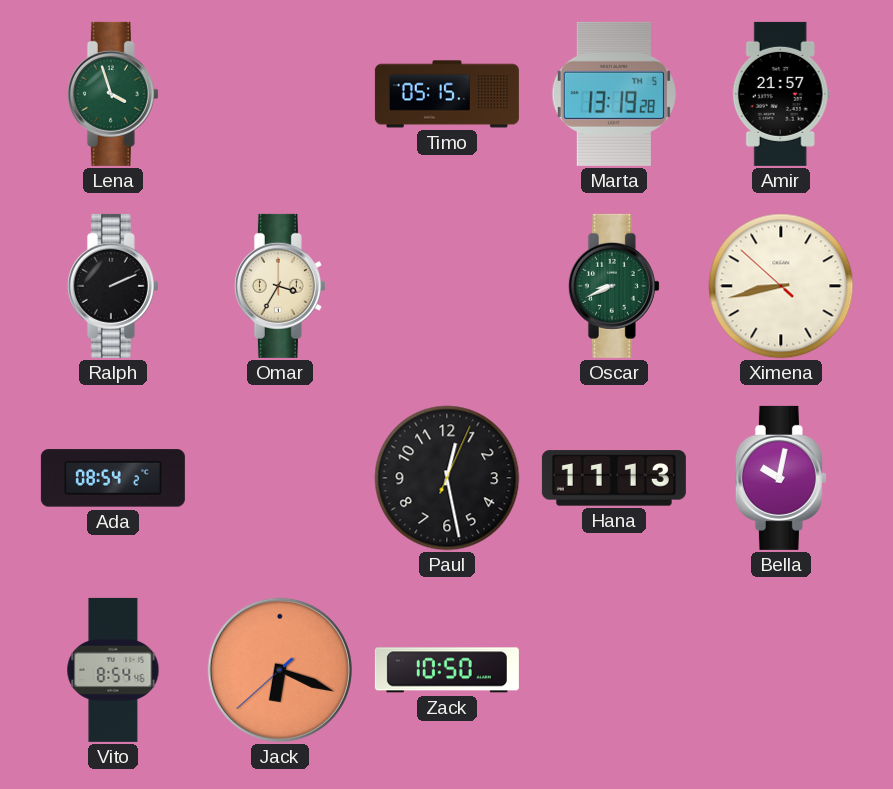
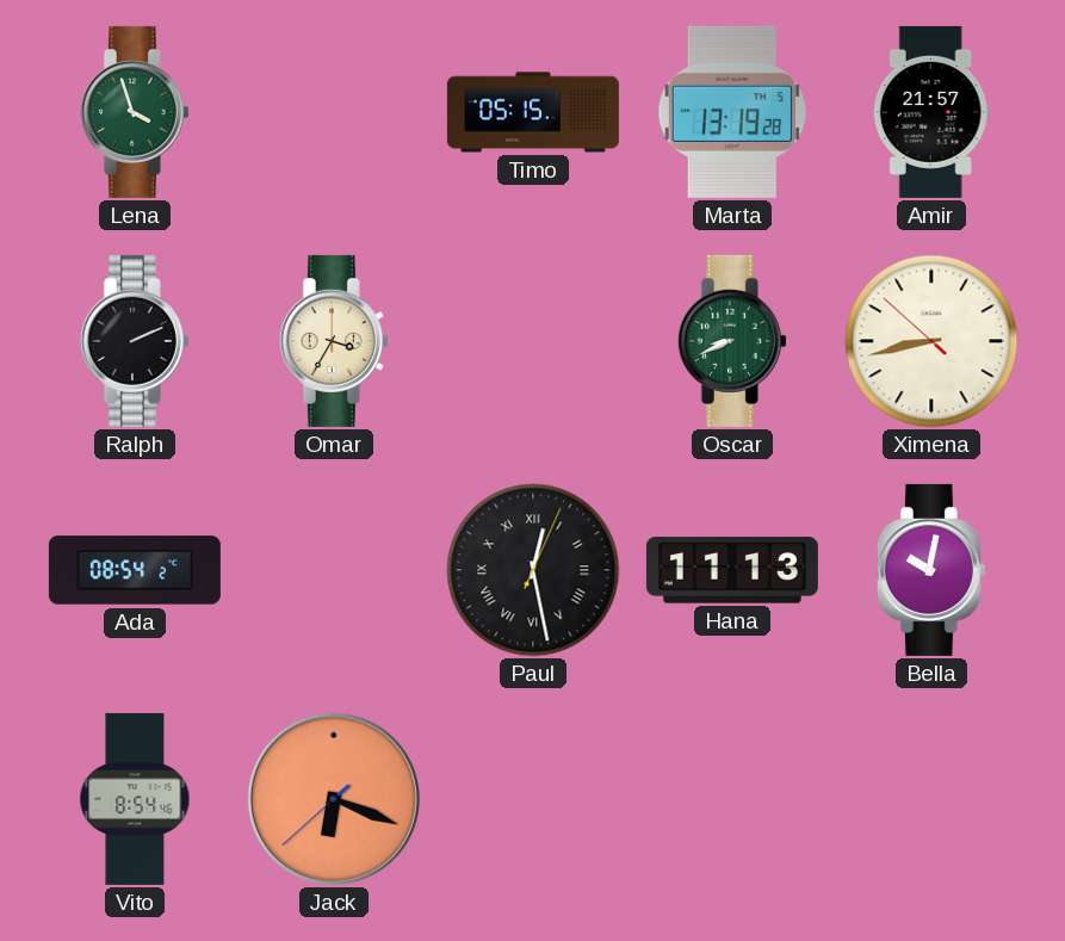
Paul numerals: Arabic -> Roman
Zack: 10:50 -> none
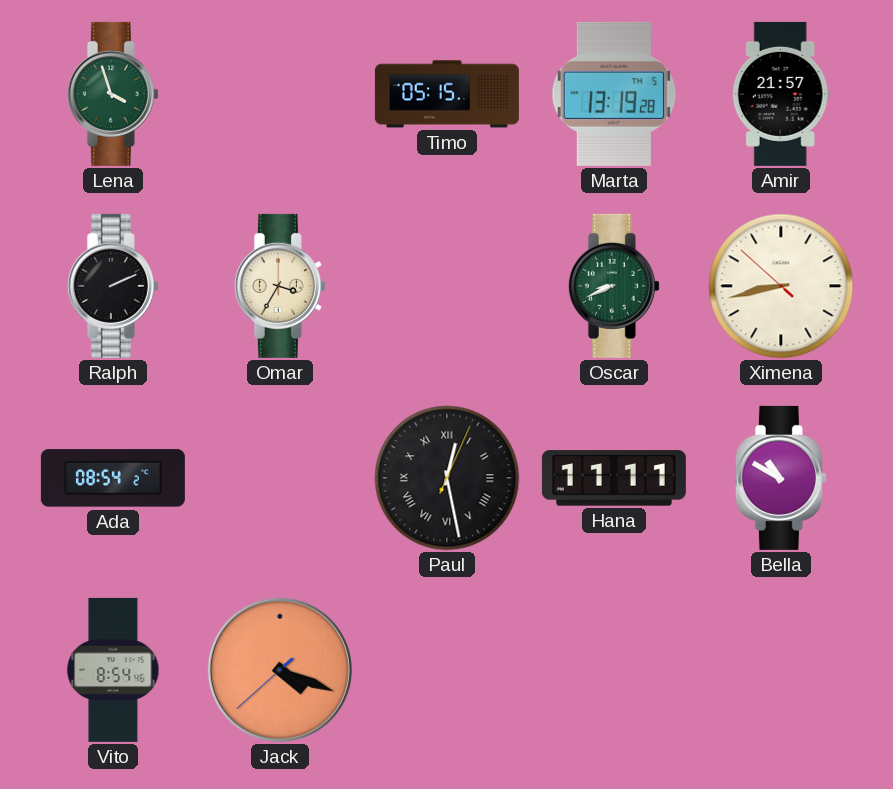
Hana: 11:13 -> 11:11
Bella: 10:02 -> 10:50
Jack: 6:18 -> 4:18
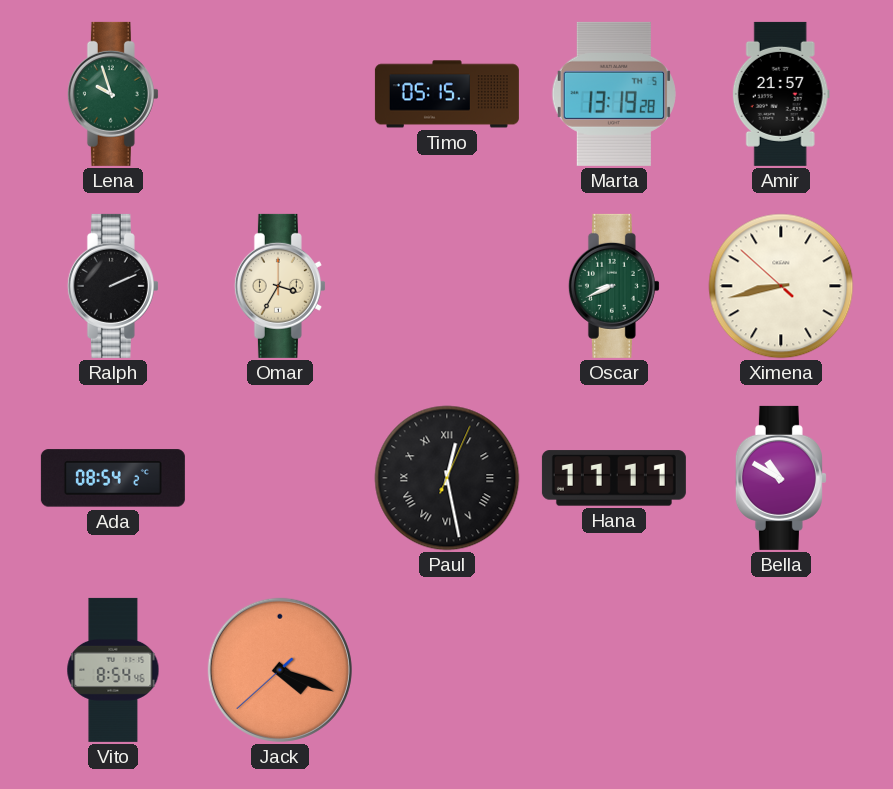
Lena: 3:57 -> 9:57
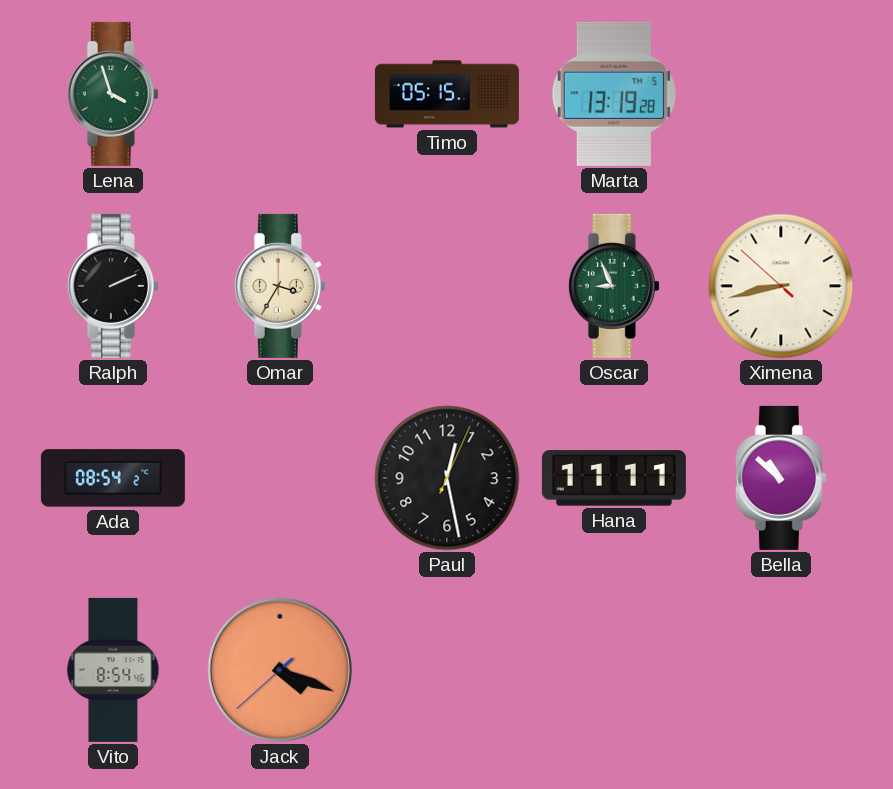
Lena: 9:57 -> 3:57
Amir: 21:57 -> none
Oscar: 8:41 -> 8:56
Paul numerals: Roman -> Arabic
Bella: 10:50 -> 10:52
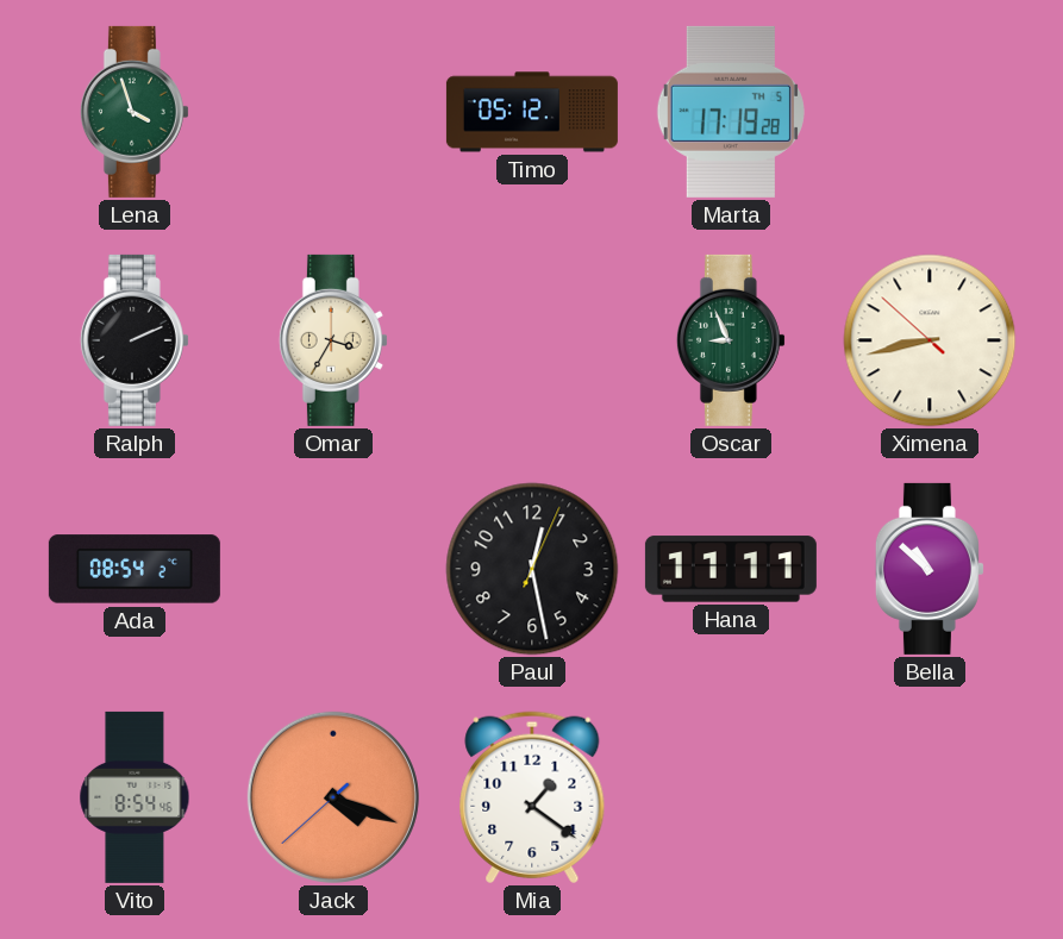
Timo: 05:15 -> 05:12
Marta: 13:19 -> 17:19
Mia: none -> 1:21
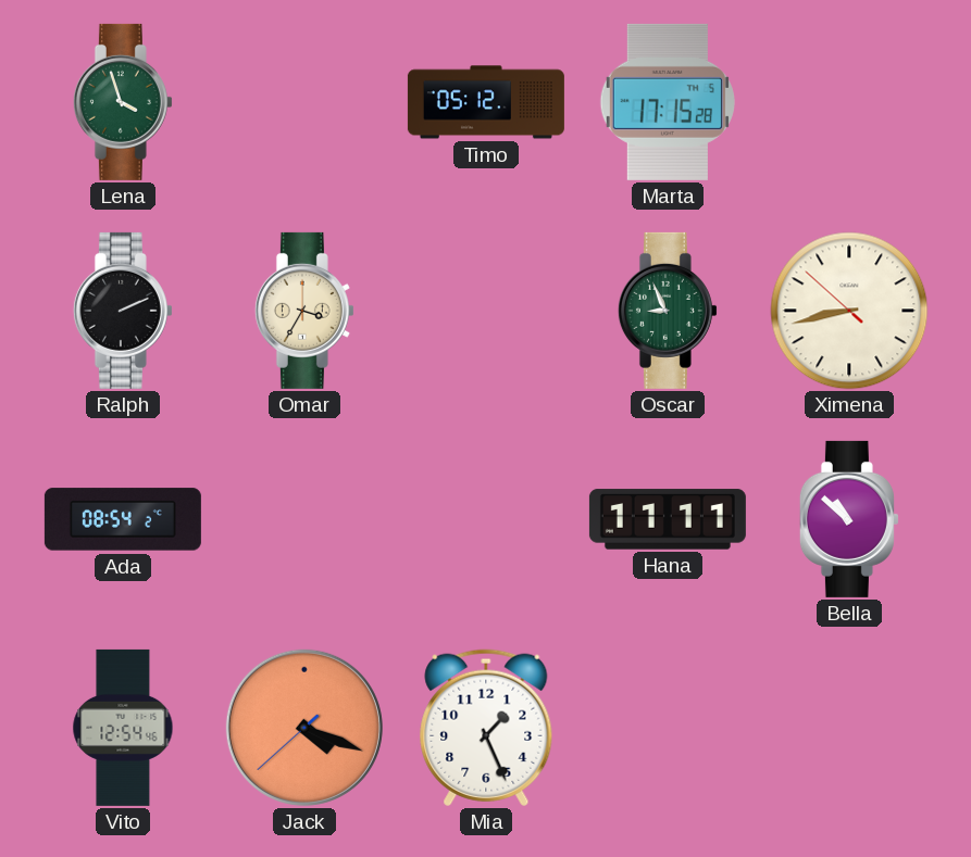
Marta: 17:19 -> 17:15
Paul: 12:28 -> none
Vito: 8:54 -> 12:54
Mia: 1:21 -> 1:26
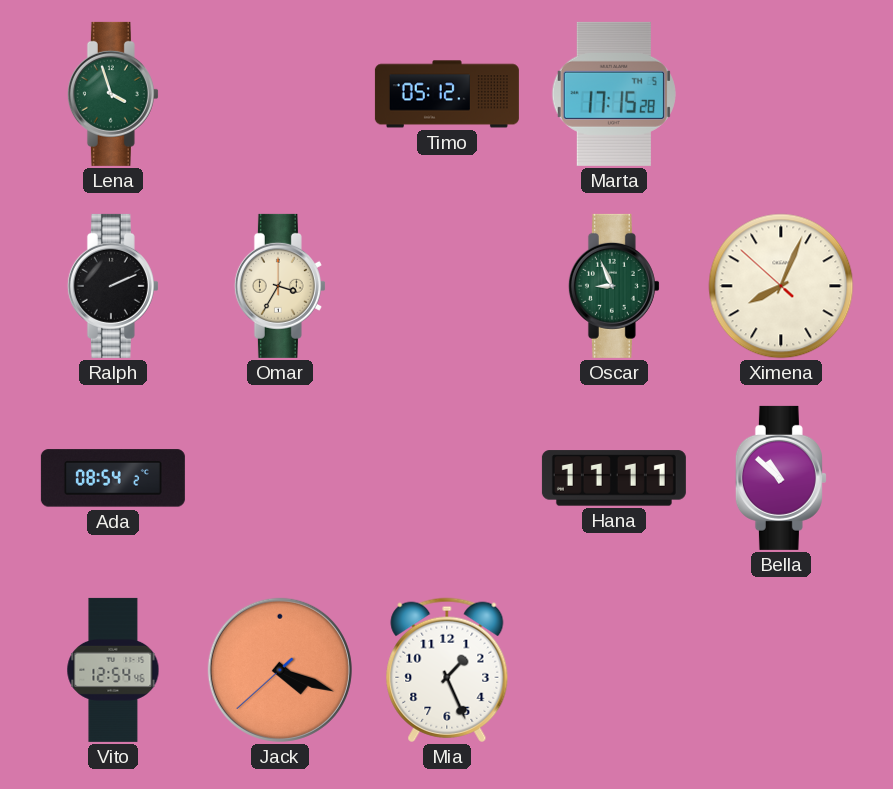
Ximena: 8:42 -> 8:03
